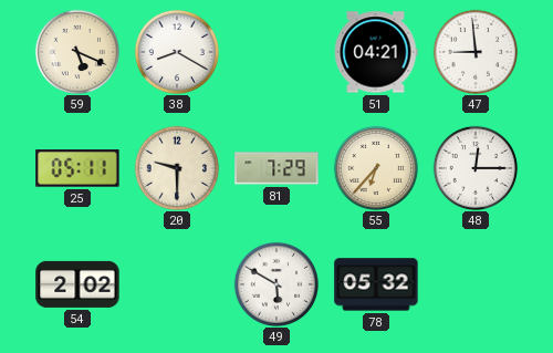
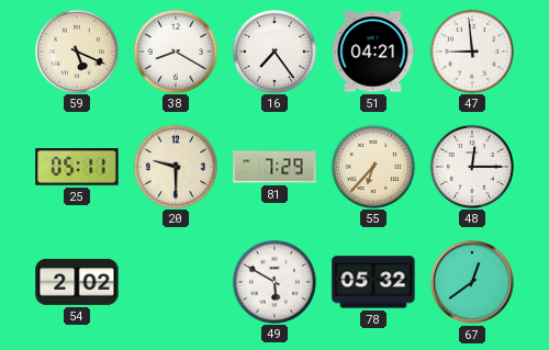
16: none -> 7:24
67: none -> 12:39
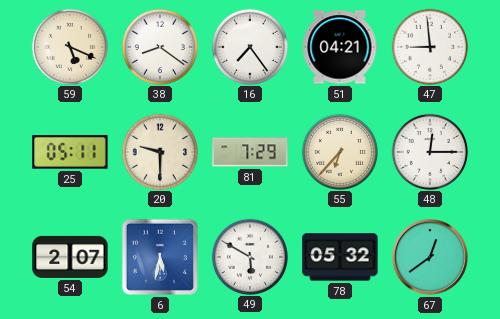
38: 8:20 -> 8:21
54: 2:02 -> 2:07
6: none -> 5:32
